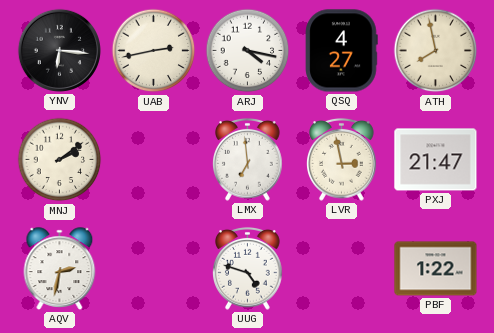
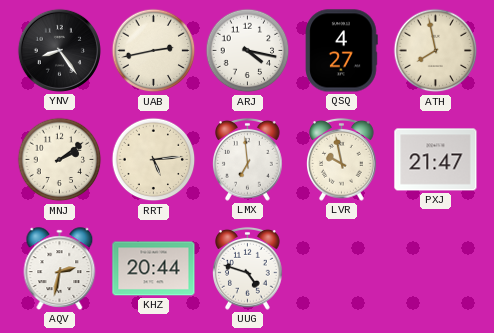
YNV: 6:16 -> 8:24
RRT: none -> 5:14
LVR: 2:58 -> 9:58
KHZ: none -> 20:44
PBF: 1:22 -> none
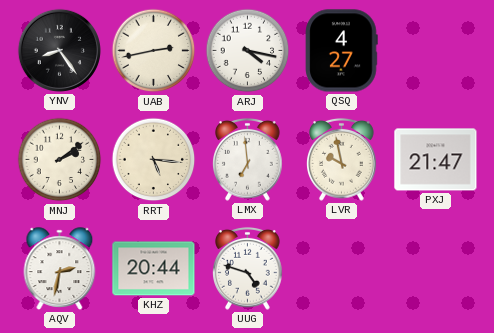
ATH: 7:58 -> none
RRT: 5:14 -> 5:16
